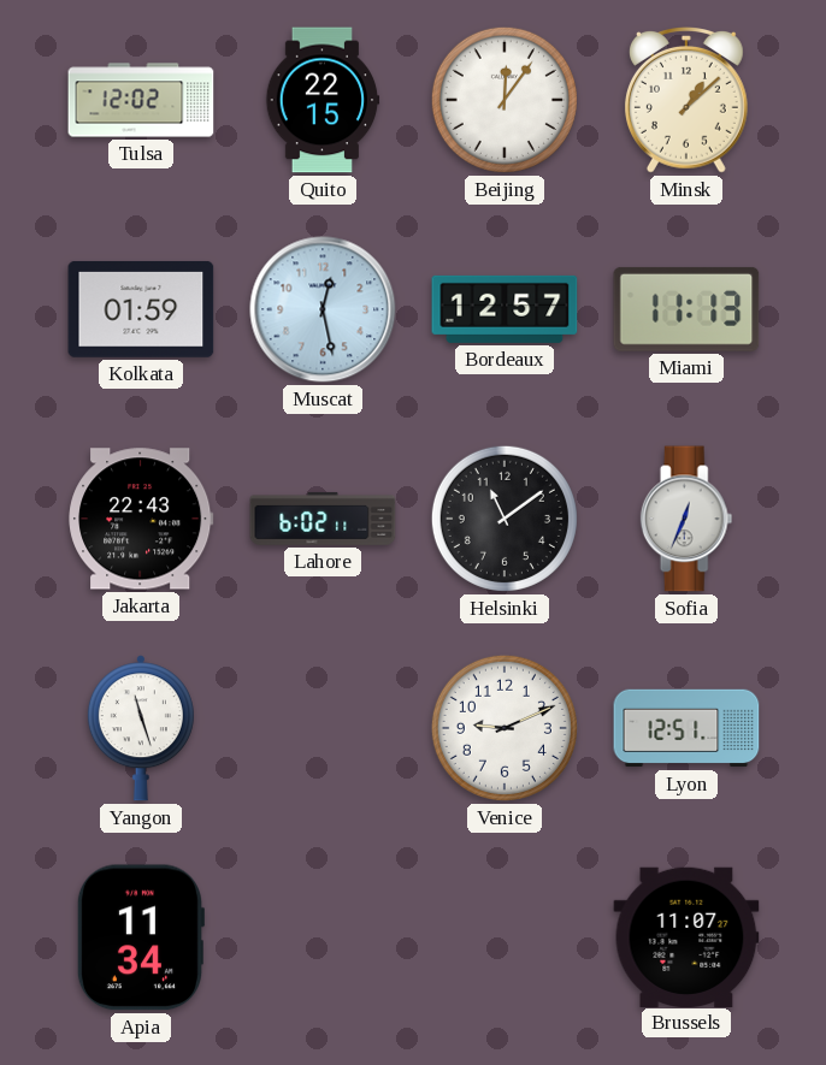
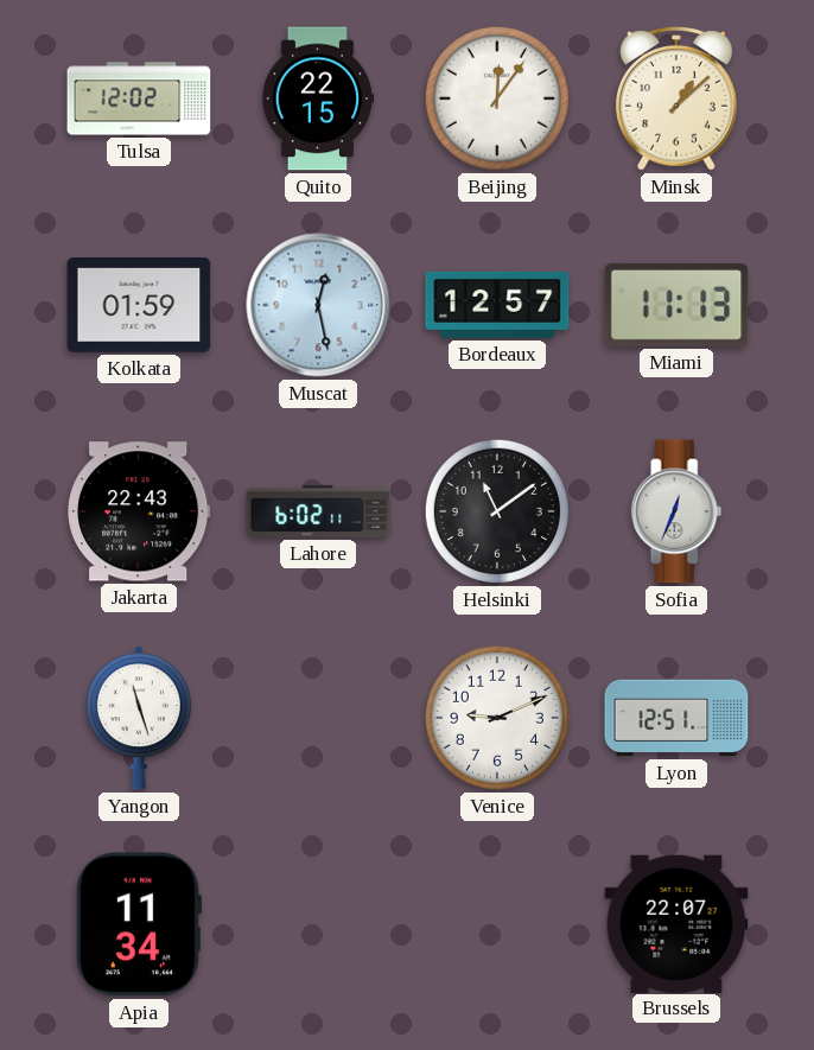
Brussels: 11:07 -> 22:07
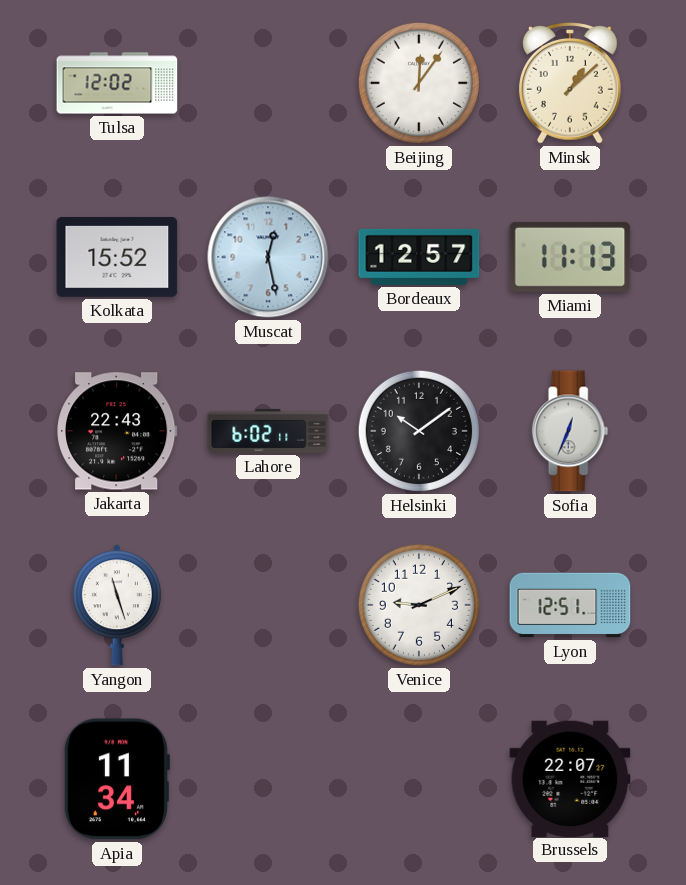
Quito: 22:15 -> none
Kolkata: 01:59 -> 15:52
Helsinki: 11:09 -> 10:09
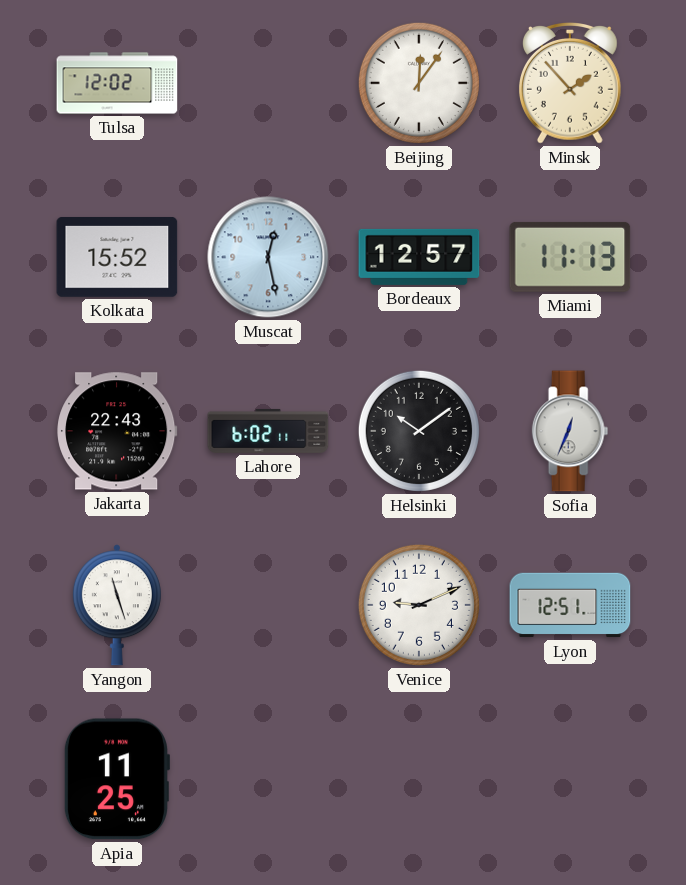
Minsk: 1:08 -> 1:53
Apia: 11:34 -> 11:25
Brussels: 22:07 -> none
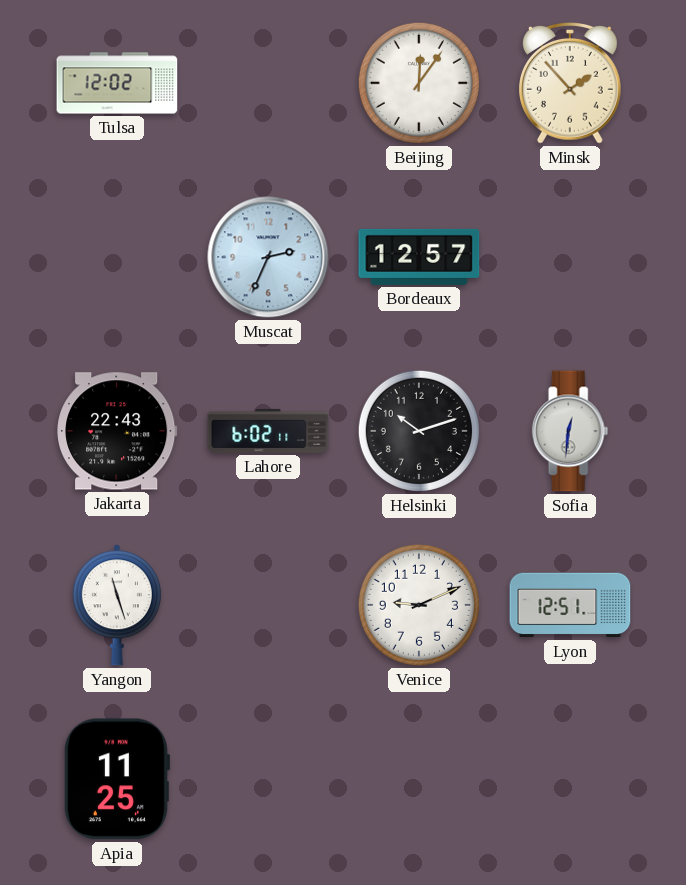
Kolkata: 15:52 -> none
Muscat: 12:28 -> 2:34
Miami: 11:13 -> none
Helsinki: 10:09 -> 10:12
Sofia: 12:34 -> 12:31
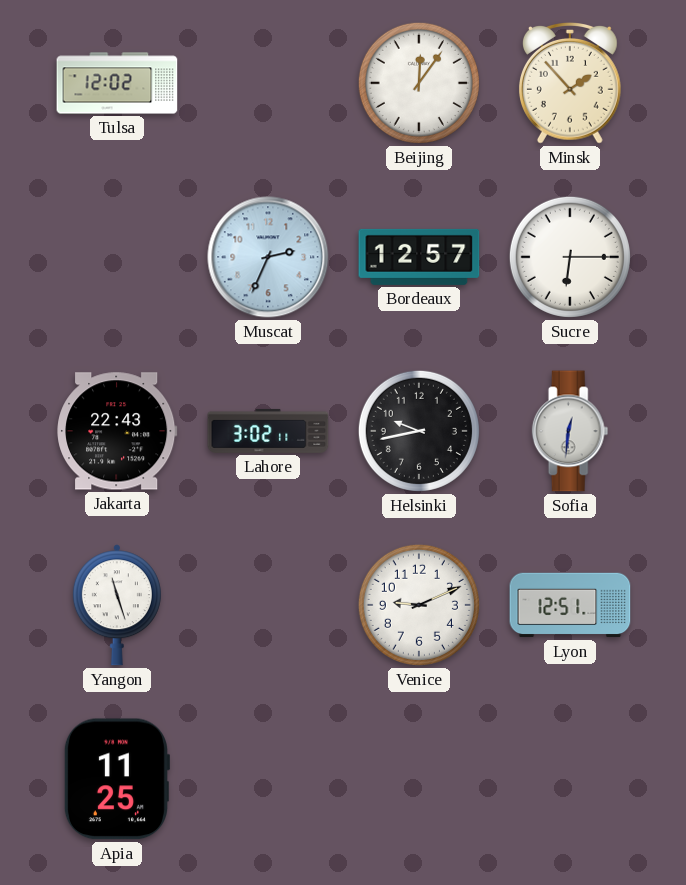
Sucre: none -> 6:15
Lahore: 6:02 -> 3:02
Helsinki: 10:12 -> 9:43
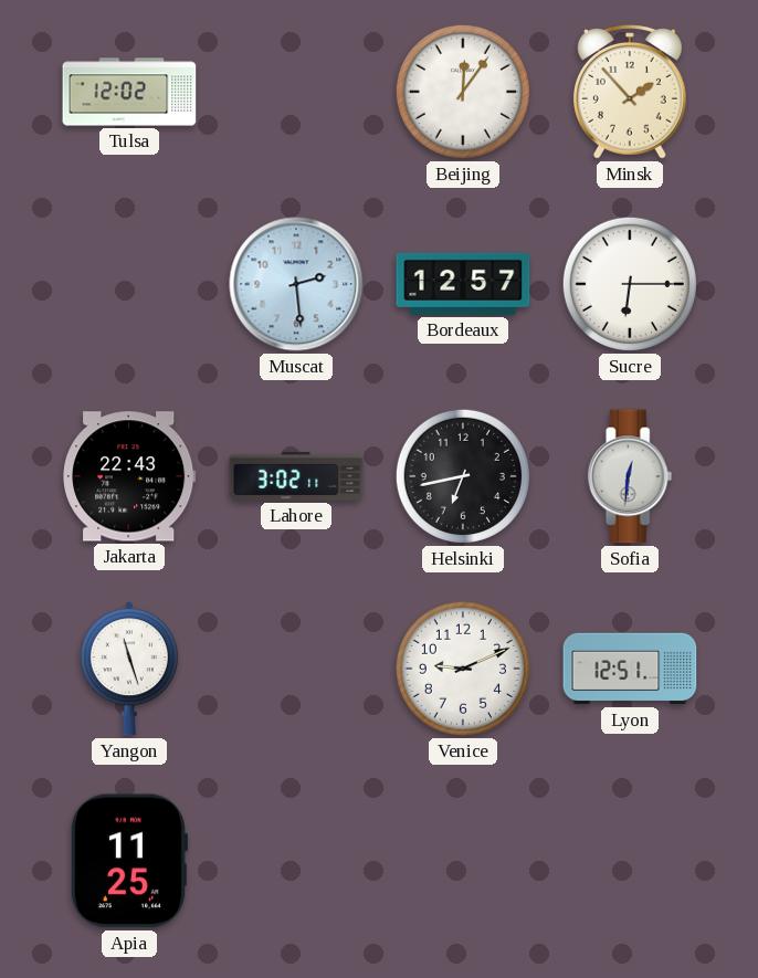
Muscat: 2:34 -> 2:29
Helsinki: 9:43 -> 6:43
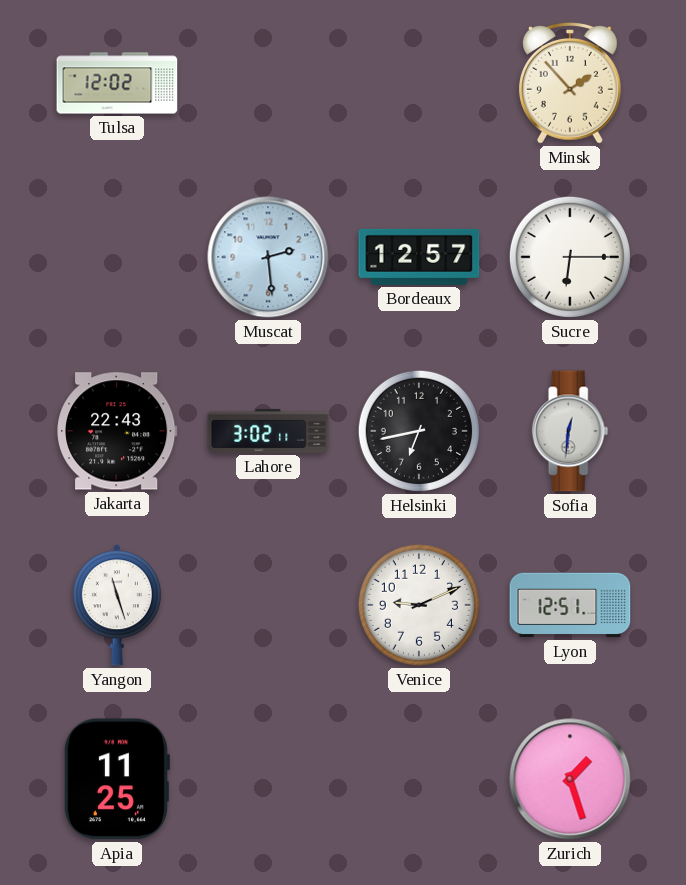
Beijing: 12:06 -> none
Zurich: none -> 1:27
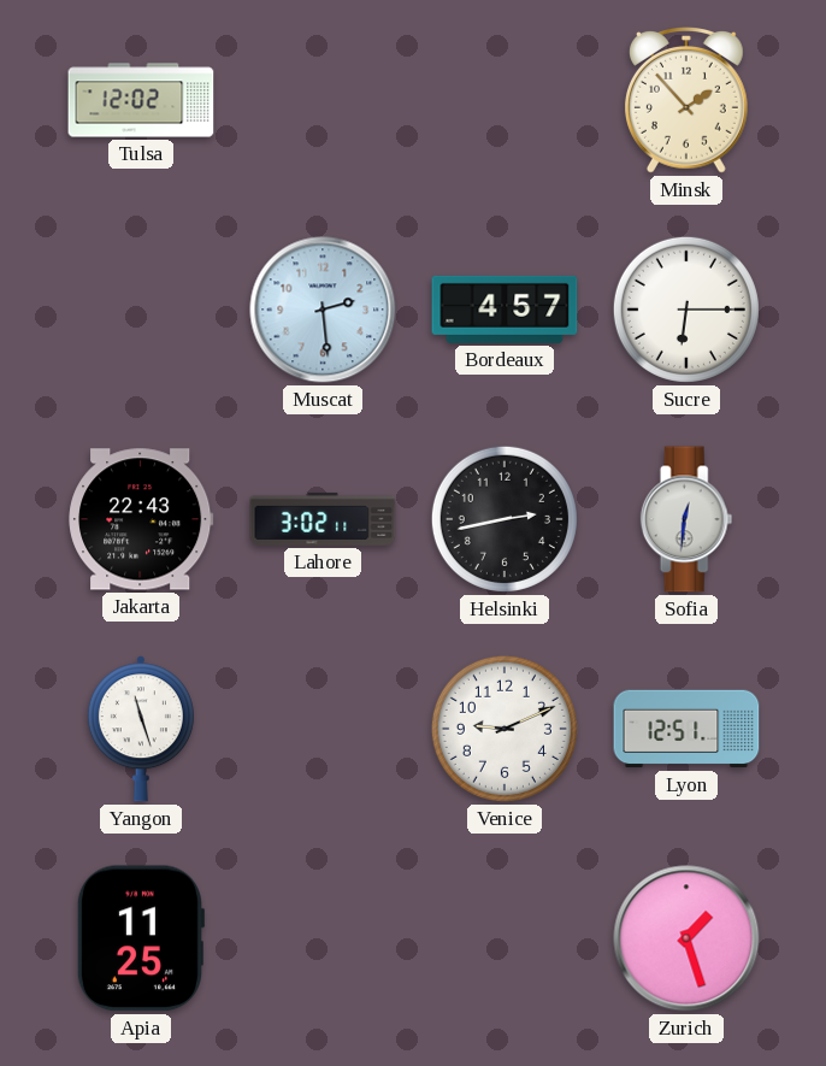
Bordeaux: 12:57 -> 4:57
Helsinki: 6:43 -> 2:43
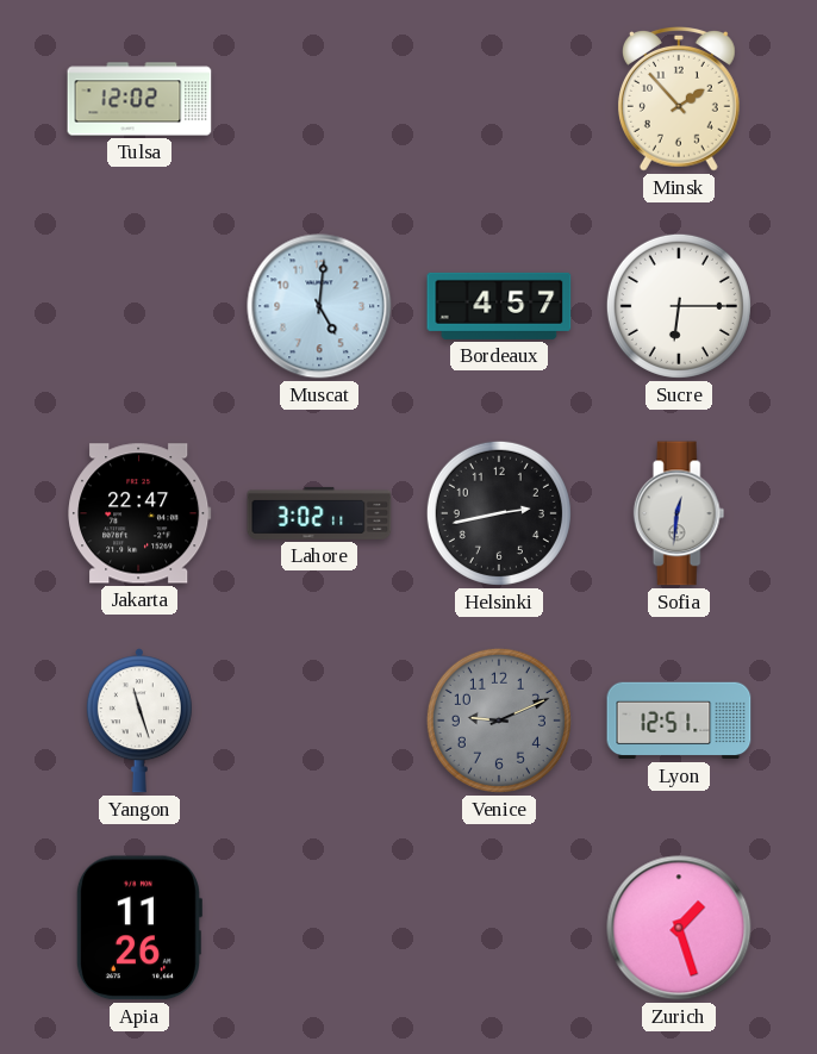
Muscat: 2:29 -> 5:01
Jakarta: 22:43 -> 22:47
Venice dial: white -> grey
Apia: 11:25 -> 11:26
